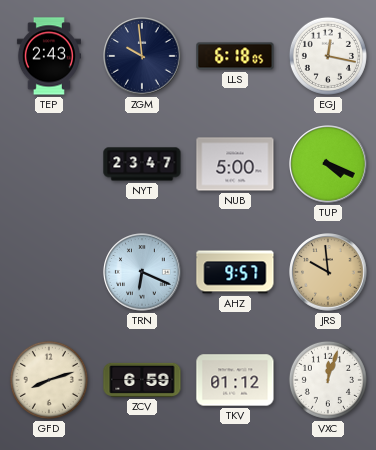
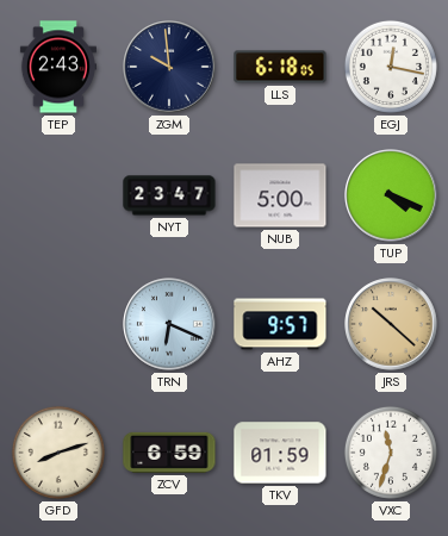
JRS: 9:59 -> 10:22
TKV: 01:12 -> 01:59
VXC: 12:03 -> 11:33
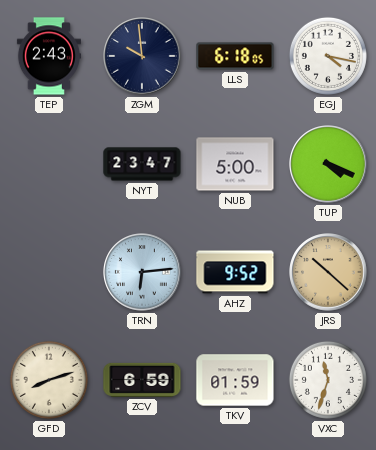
EGJ: 12:17 -> 4:17
TRN: 6:19 -> 6:14
AHZ: 9:57 -> 9:52
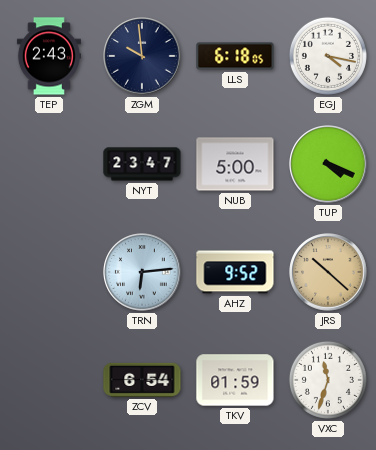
GFD: 8:12 -> none
ZCV: 6:59 -> 6:54
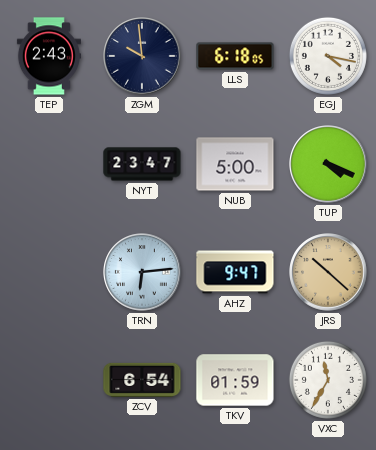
AHZ: 9:52 -> 9:47
VXC: 11:33 -> 11:35
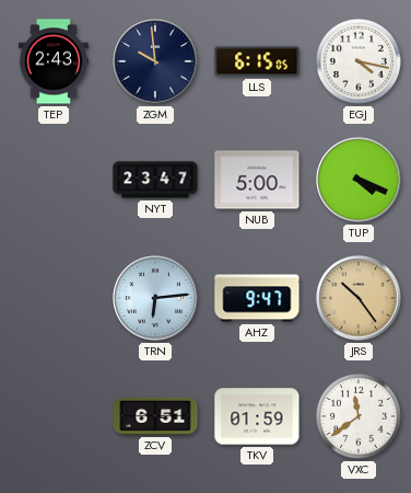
LLS: 6:18 -> 6:15
JRS: 10:22 -> 10:24
ZCV: 6:54 -> 6:51
VXC: 11:35 -> 11:39
